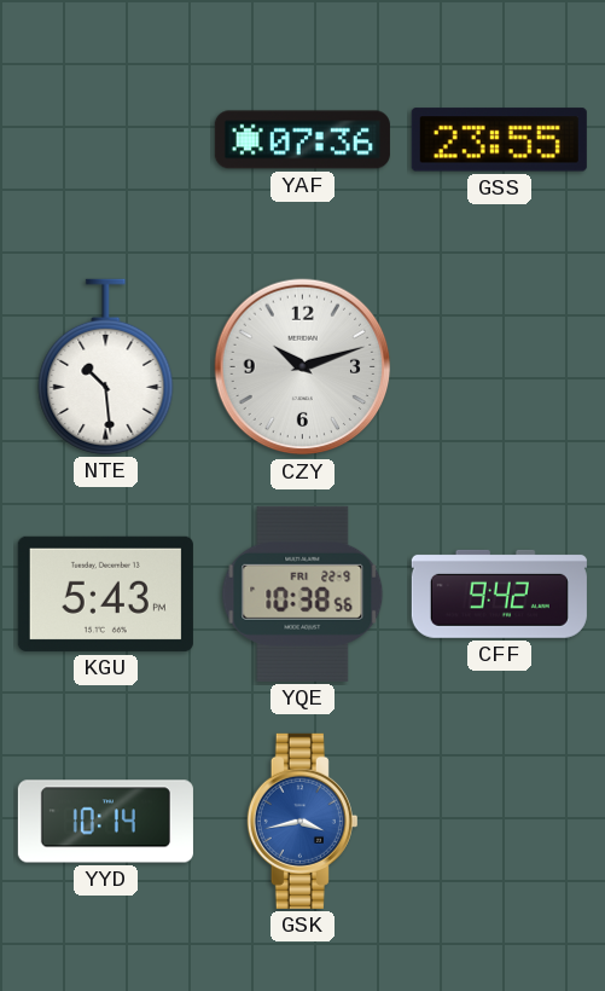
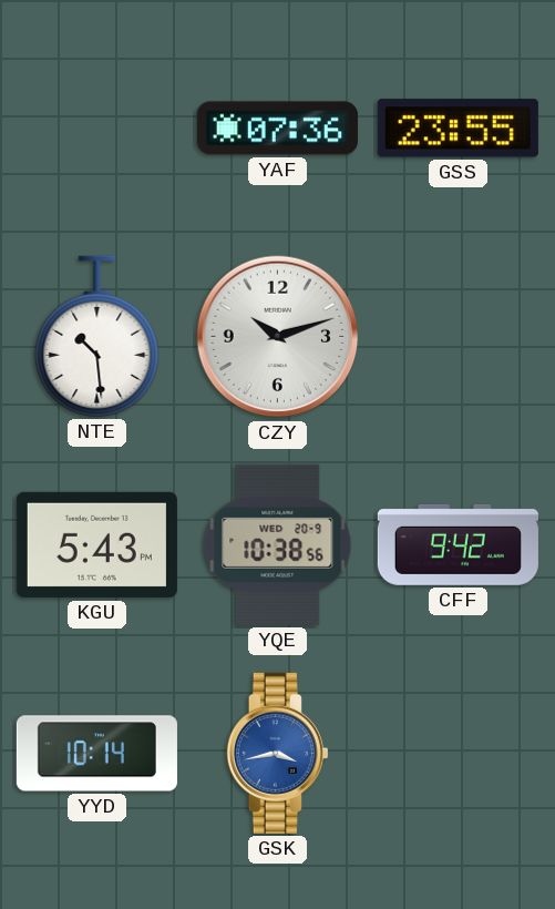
YQE date: FRI 22-9 -> WED 20-9
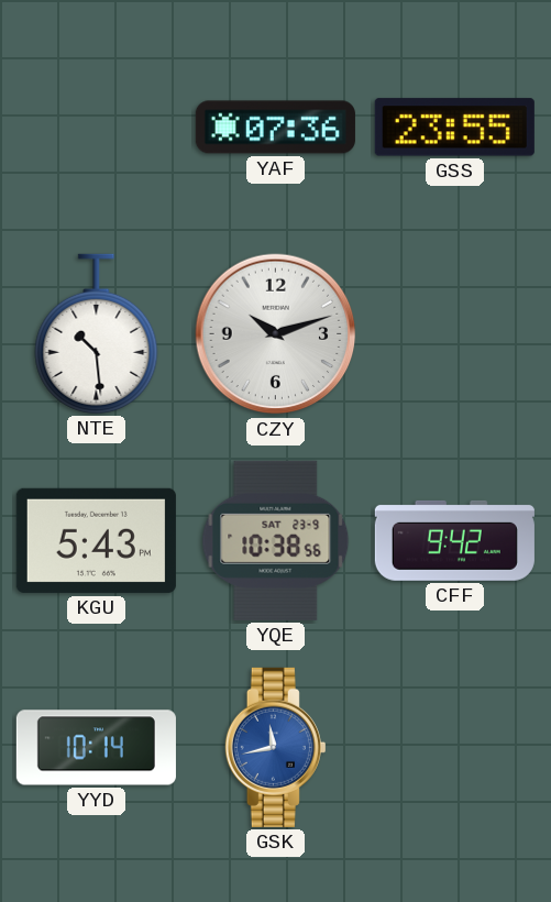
YQE date: WED 20-9 -> SAT 23-9
GSK: 3:43 -> 11:43
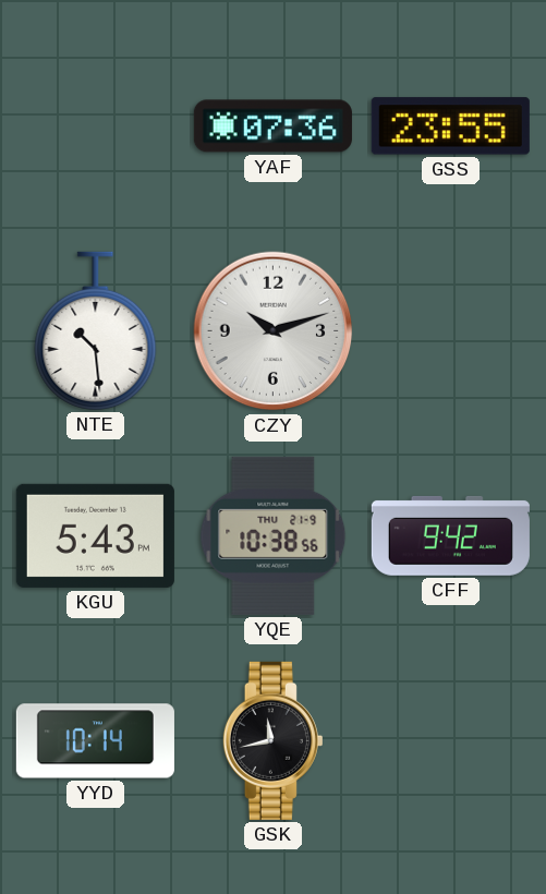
YQE date: SAT 23-9 -> THU 21-9
GSK dial: blue -> black
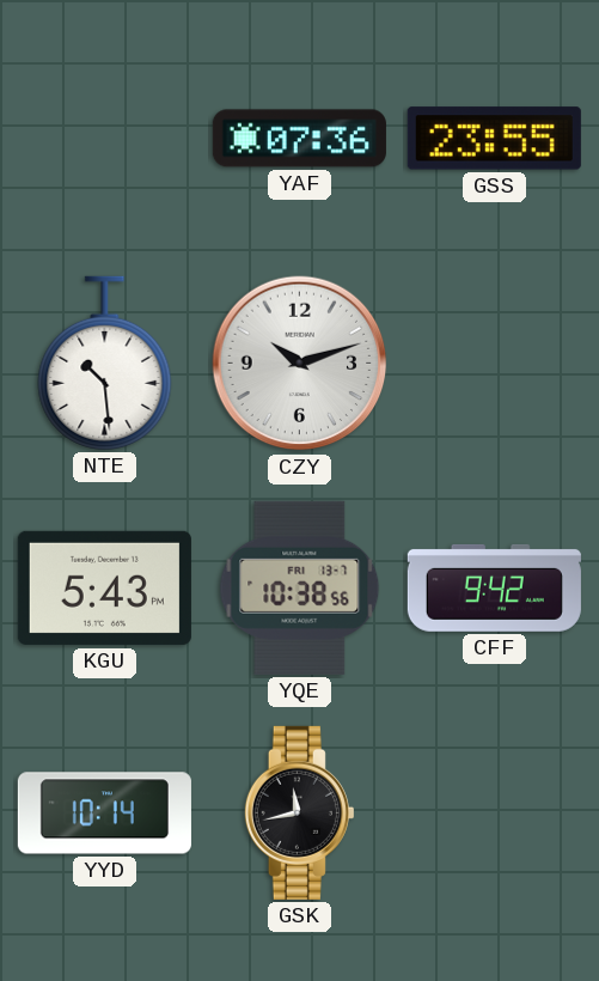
YQE date: THU 21-9 -> FRI 13-7
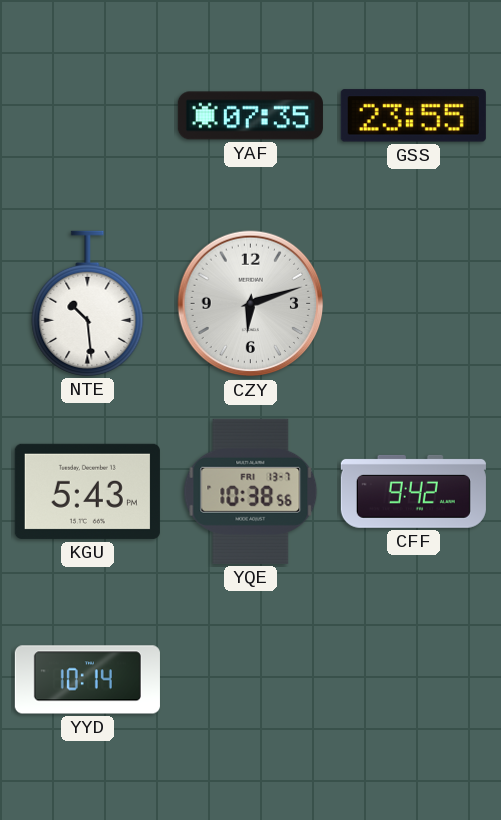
YAF: 07:36 -> 07:35
CZY: 10:12 -> 6:12
GSK: 11:43 -> none
